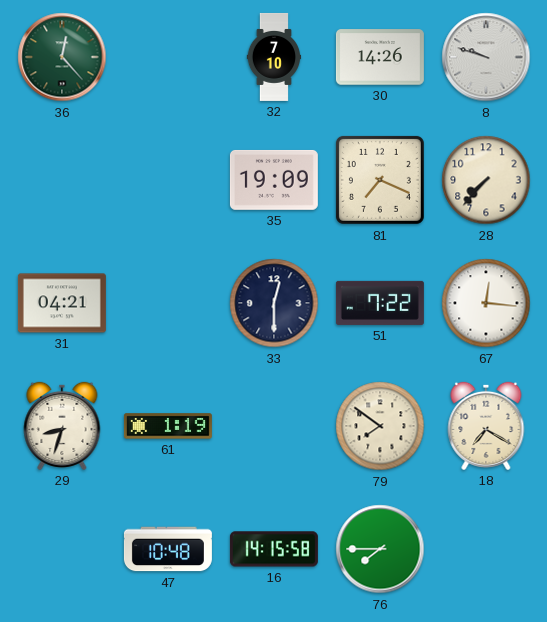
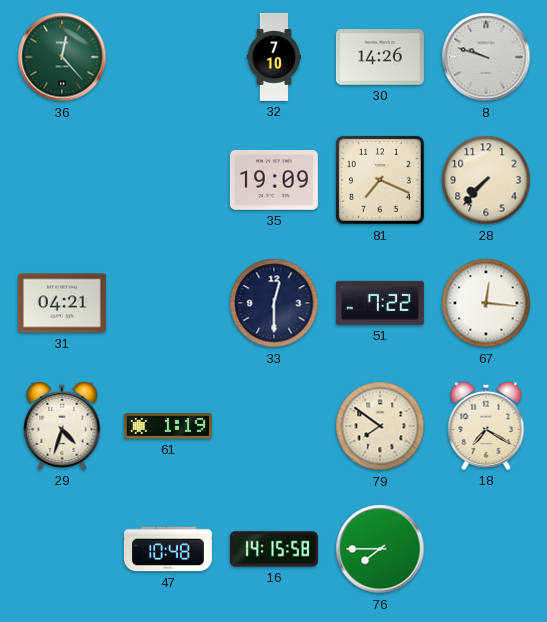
29: 8:33 -> 4:33
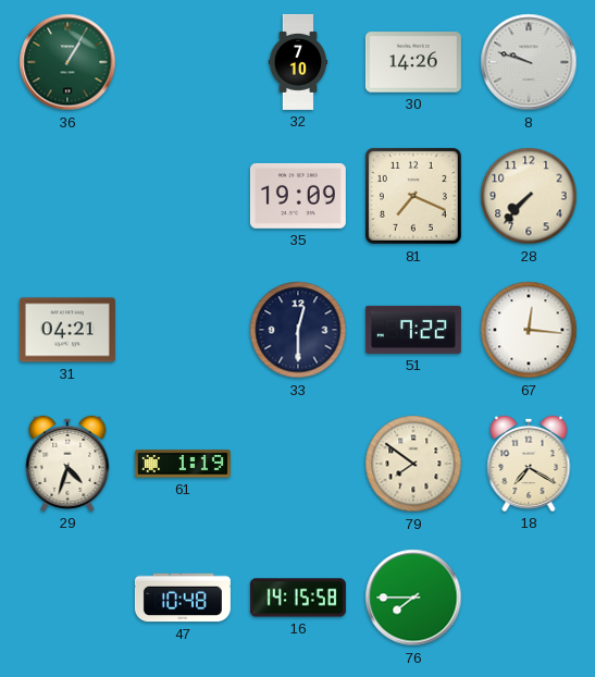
36: 12:23 -> 1:05
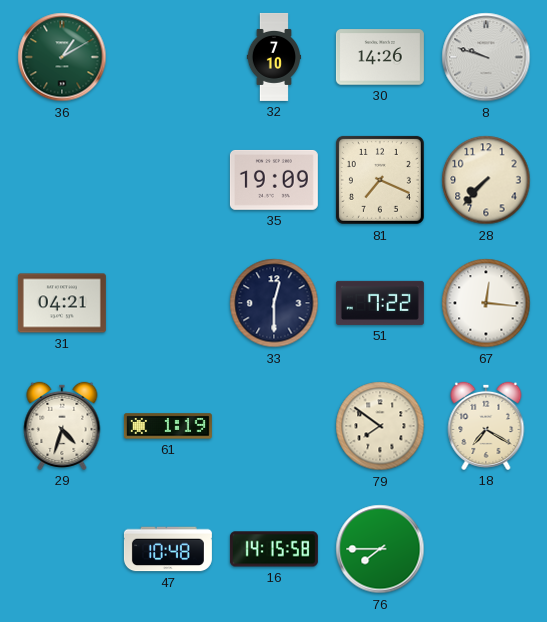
36: 1:05 -> 1:10
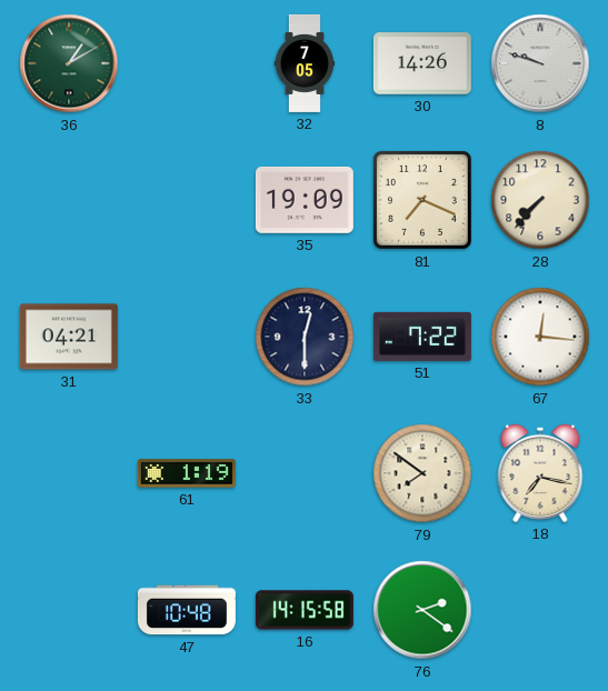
32: 7:10 -> 7:05
29: 4:33 -> none
18: 7:20 -> 7:17
76: 7:45 -> 2:21
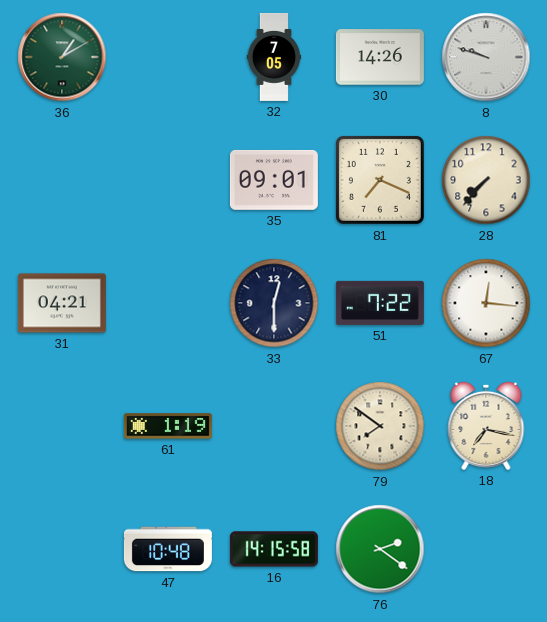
35: 19:09 -> 09:01
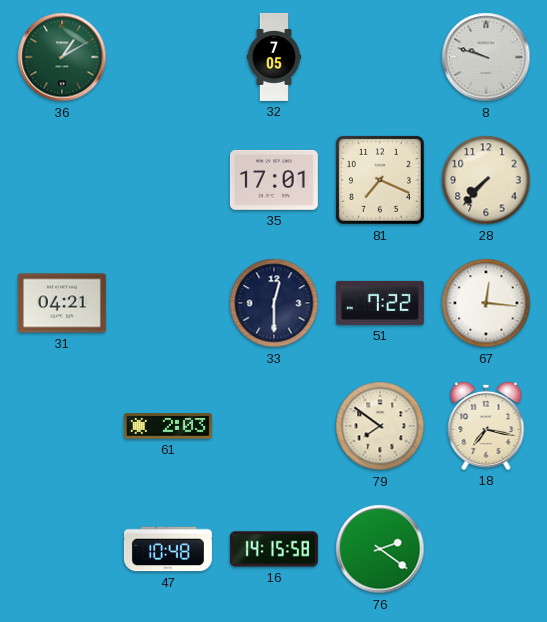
30: 14:26 -> none
35: 09:01 -> 17:01
61: 1:19 -> 2:03
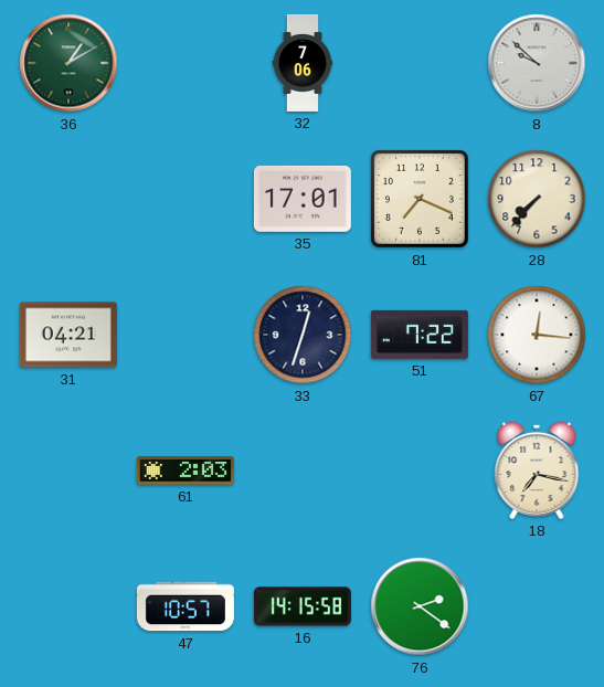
32: 7:05 -> 7:06
8: 9:48 -> 9:52
33: 12:30 -> 12:33
79: 7:51 -> none
47: 10:48 -> 10:57
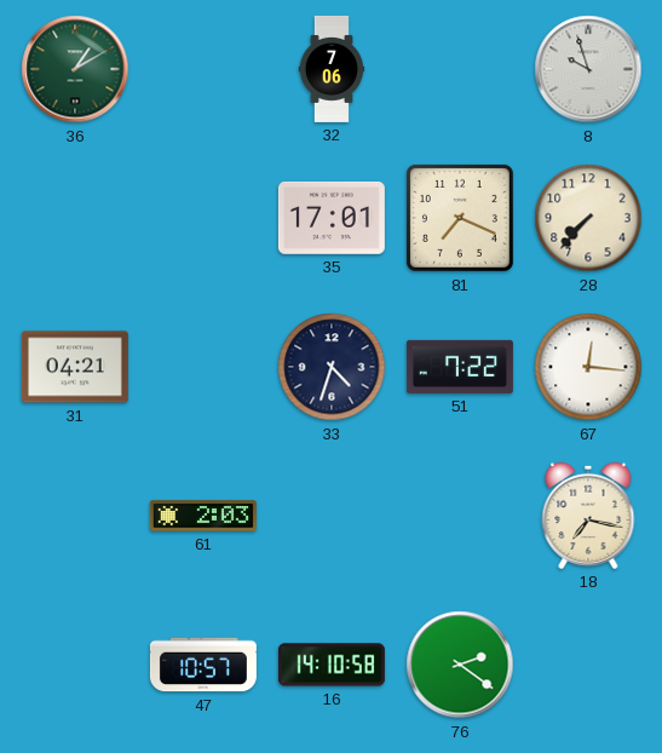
8: 9:52 -> 9:57
33: 12:33 -> 4:33
16: 14:15 -> 14:10
